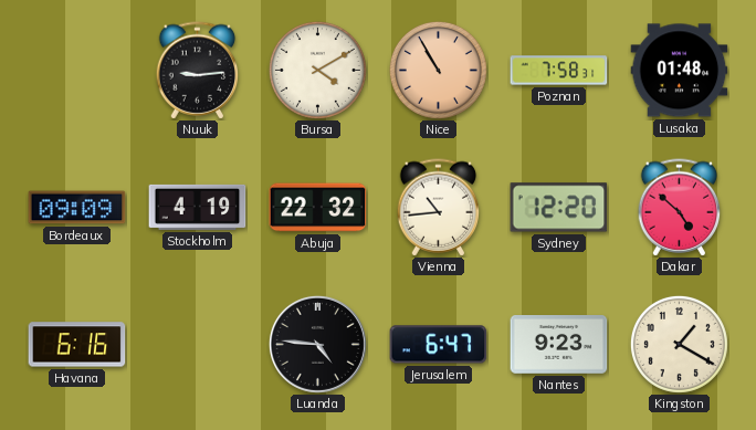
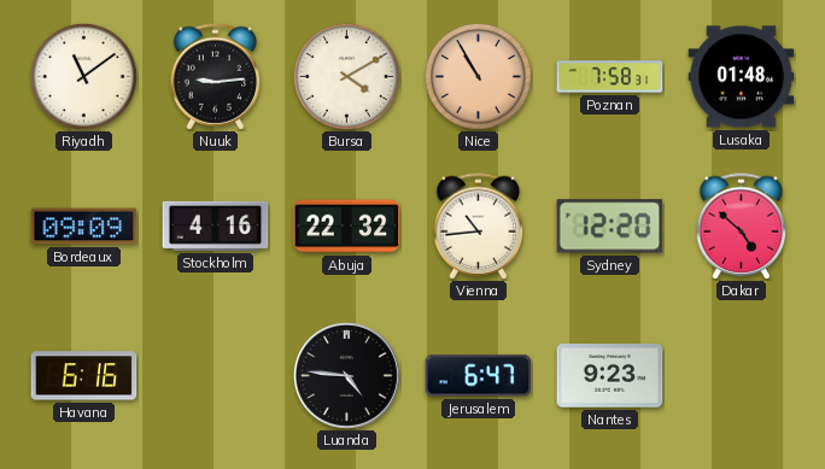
Riyadh: none -> 11:09
Stockholm: 4:19 -> 4:16
Kingston: 1:20 -> none
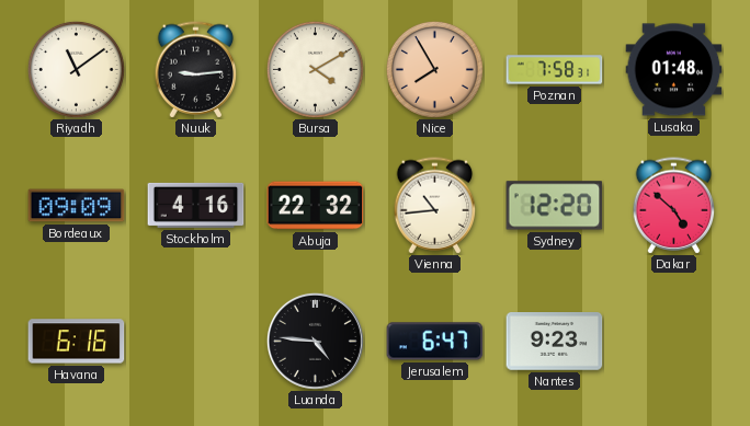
Nice: 10:55 -> 7:55
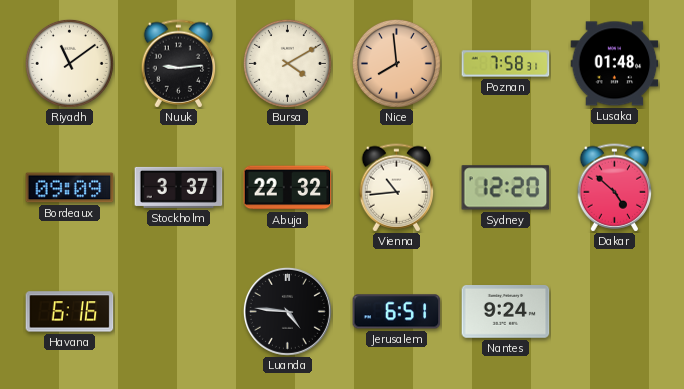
Nice: 7:55 -> 7:59
Stockholm: 4:16 -> 3:37
Jerusalem: 6:47 -> 6:51
Nantes: 9:23 -> 9:24
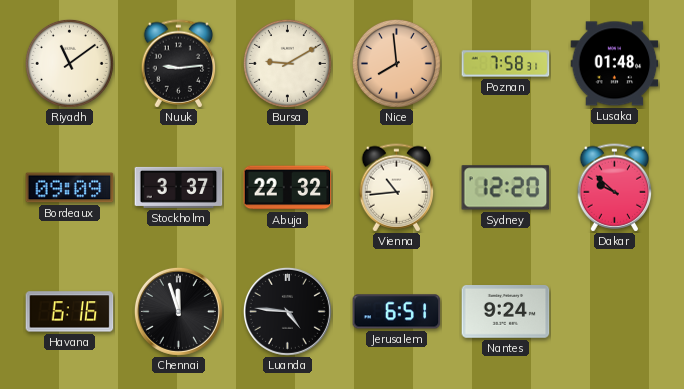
Bursa: 4:10 -> 9:10
Dakar: 4:52 -> 9:52
Chennai: none -> 11:57
